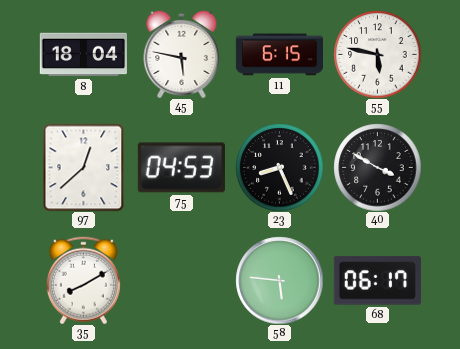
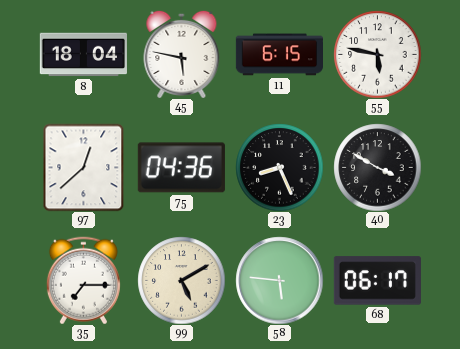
75: 04:53 -> 04:36
35: 8:10 -> 7:15
99: none -> 5:10
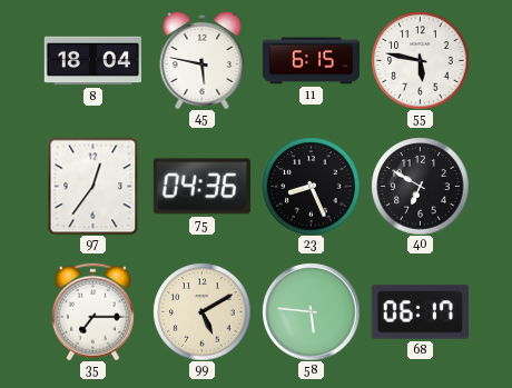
97: 12:38 -> 12:36
40: 3:50 -> 6:50
